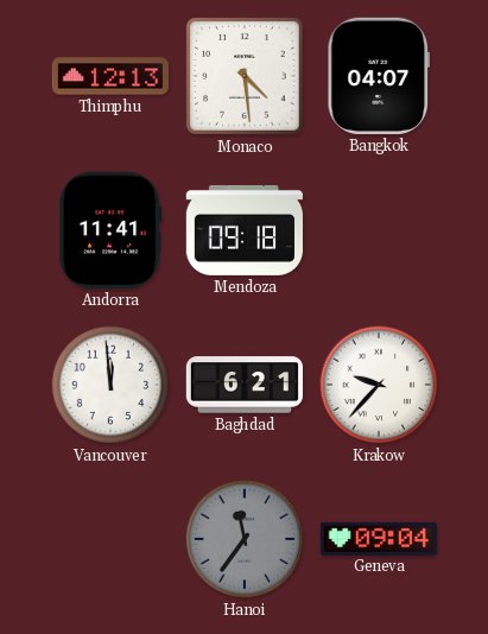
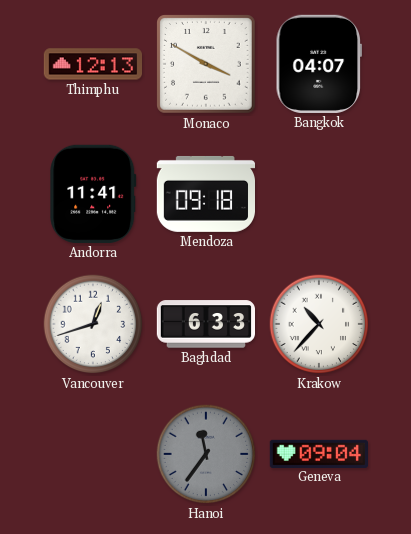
Monaco: 4:29 -> 3:50
Vancouver: 11:59 -> 12:42
Baghdad: 6:21 -> 6:33
Krakow: 9:37 -> 10:37
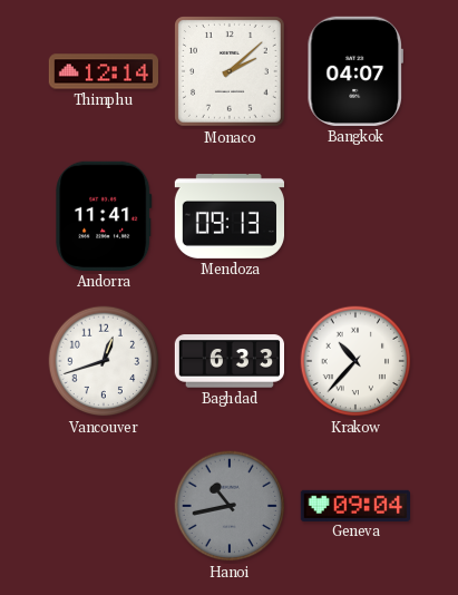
Thimphu: 12:13 -> 12:14
Monaco: 3:50 -> 2:08
Mendoza: 09:18 -> 09:13
Hanoi: 11:36 -> 10:43
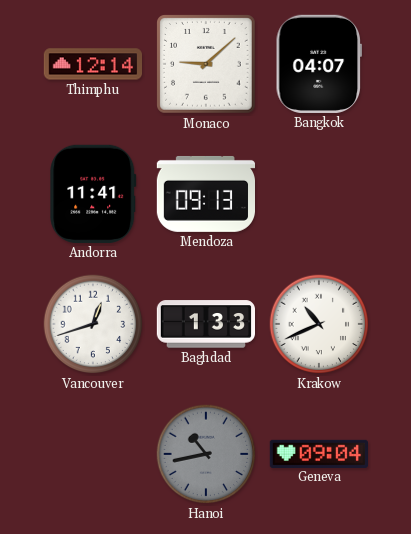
Monaco: 2:08 -> 9:08
Baghdad: 6:33 -> 1:33
Krakow: 10:37 -> 10:41
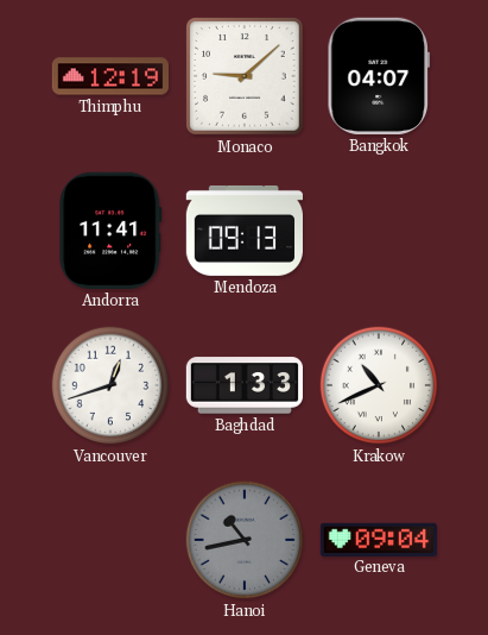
Thimphu: 12:14 -> 12:19
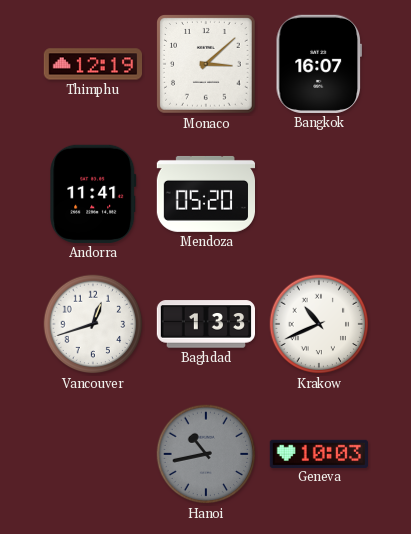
Monaco: 9:08 -> 3:08
Bangkok: 04:07 -> 16:07
Mendoza: 09:13 -> 05:20
Geneva: 09:04 -> 10:03
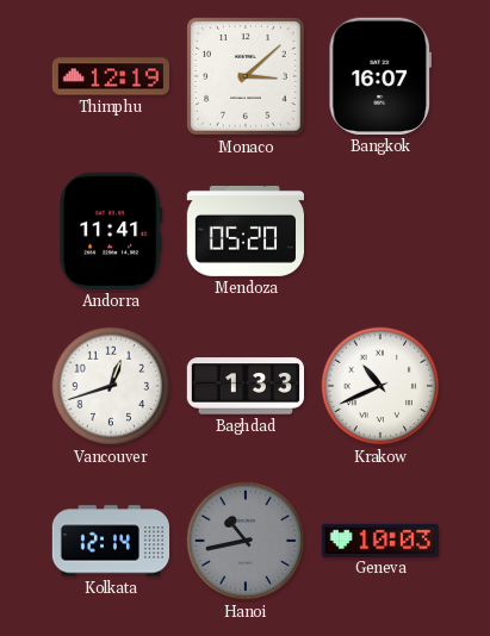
Kolkata: none -> 12:14
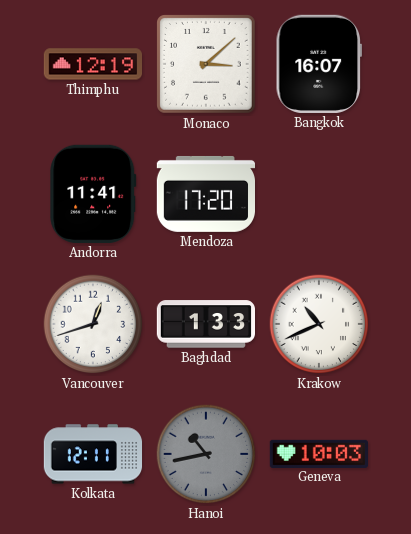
Mendoza: 05:20 -> 17:20
Kolkata: 12:14 -> 12:11
